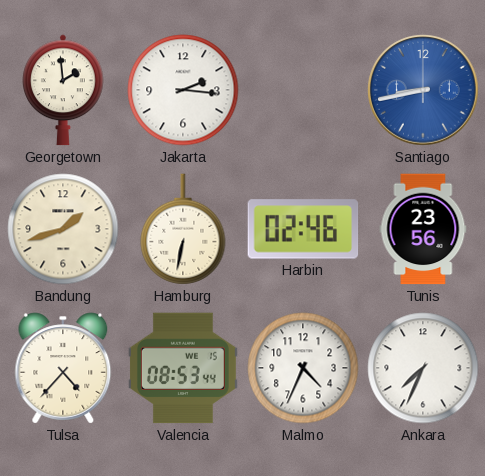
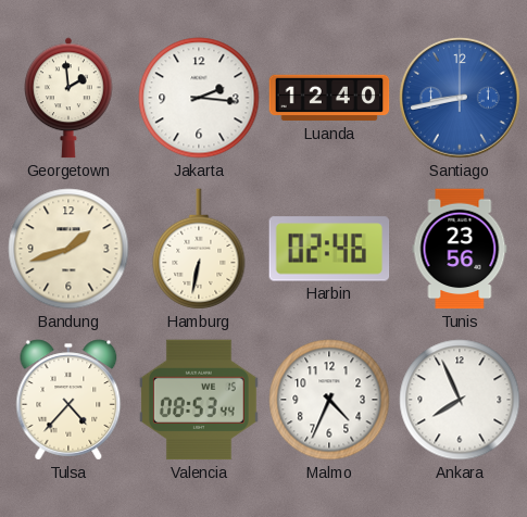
Luanda: none -> 12:40
Ankara: 7:34 -> 7:56
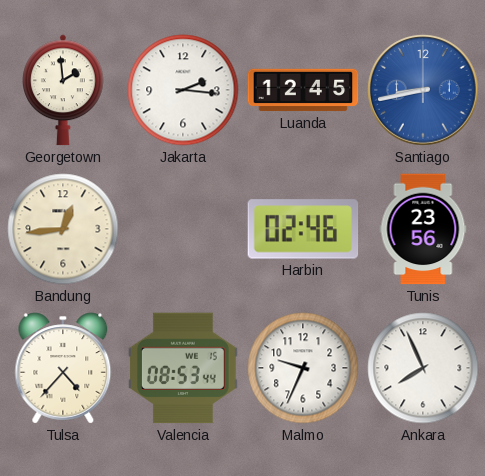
Luanda: 12:40 -> 12:45
Bandung: 1:42 -> 12:44
Hamburg: 6:32 -> none
Malmo: 4:34 -> 9:34
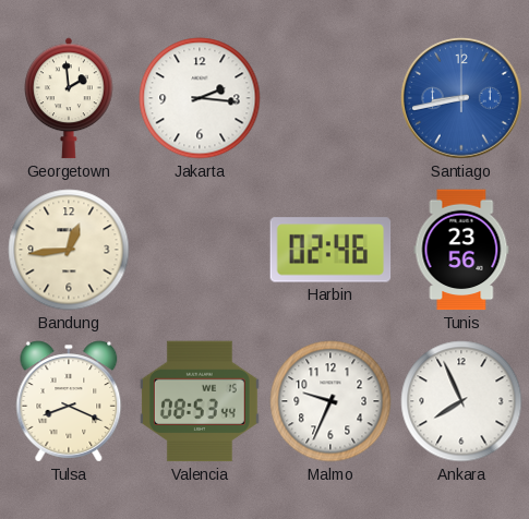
Luanda: 12:45 -> none
Tulsa: 4:37 -> 8:19
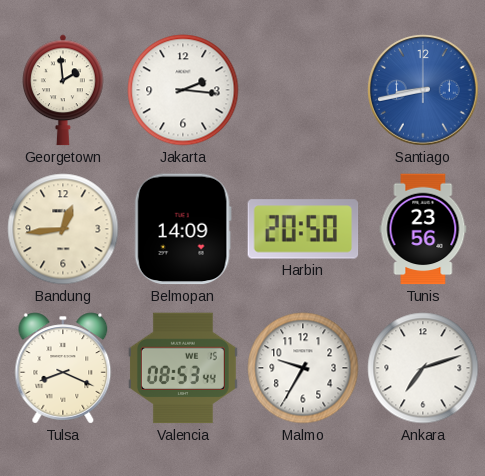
Belmopan: none -> 14:09
Harbin: 02:46 -> 20:50
Malmo: 9:34 -> 9:35
Ankara: 7:56 -> 7:12
